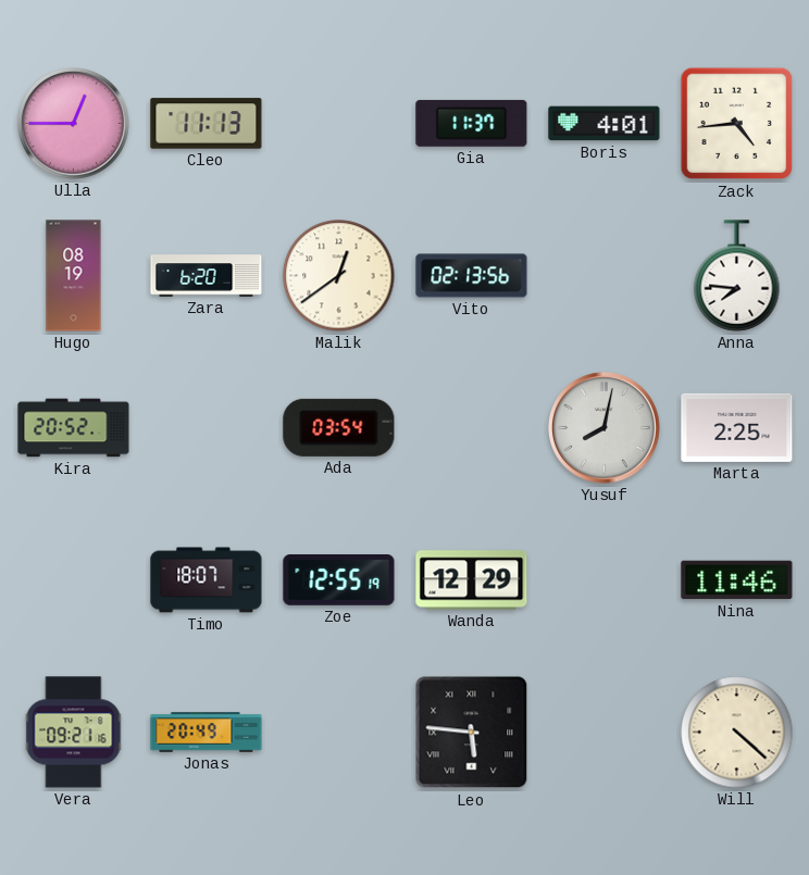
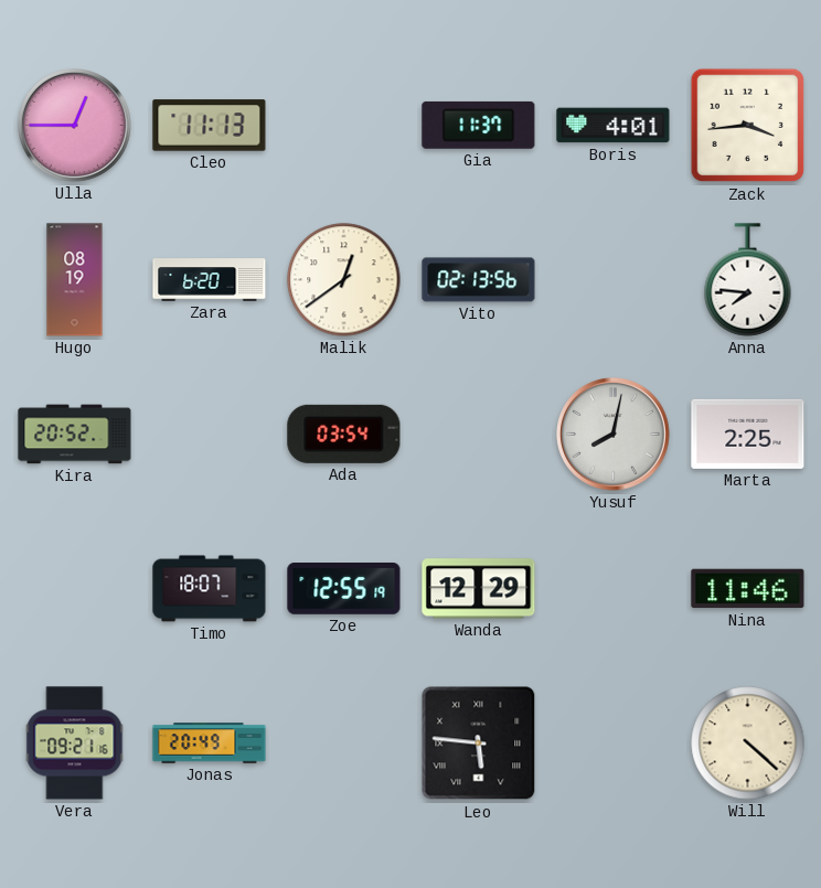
Zack: 4:44 -> 3:44
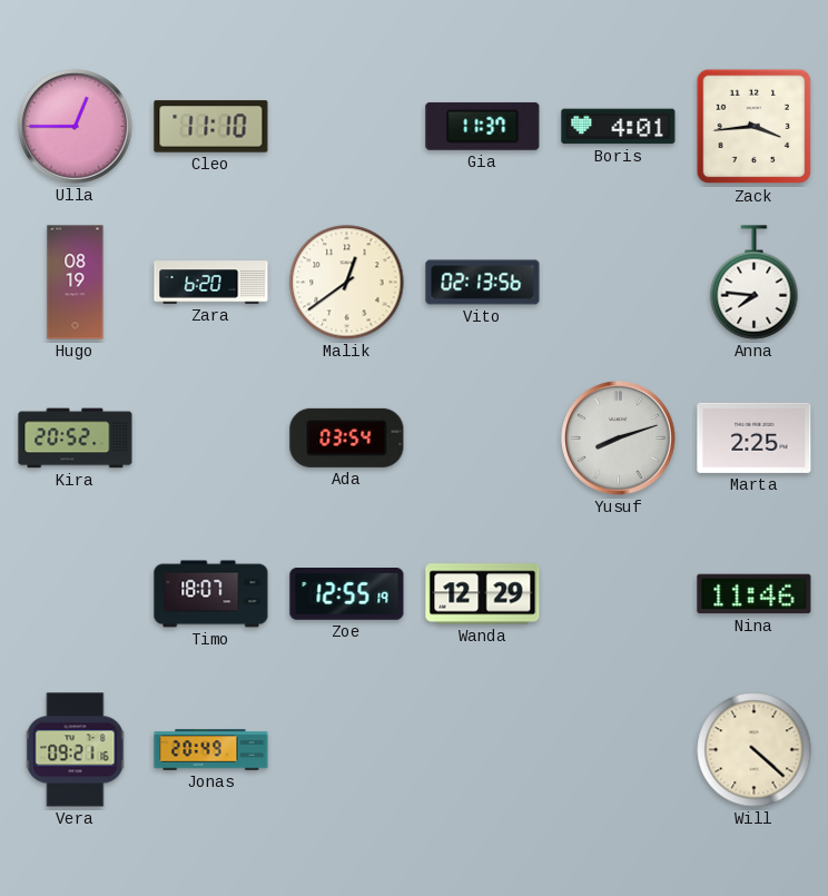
Cleo: 11:13 -> 11:10
Yusuf: 8:02 -> 8:12
Leo: 5:46 -> none
